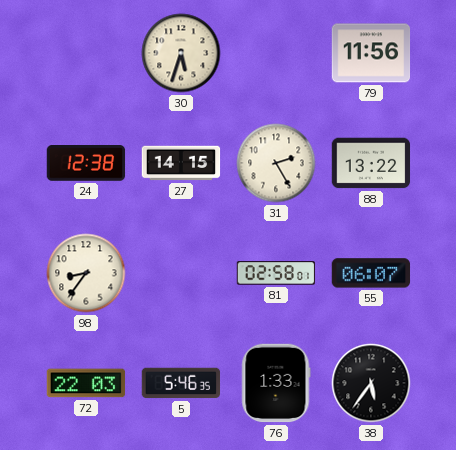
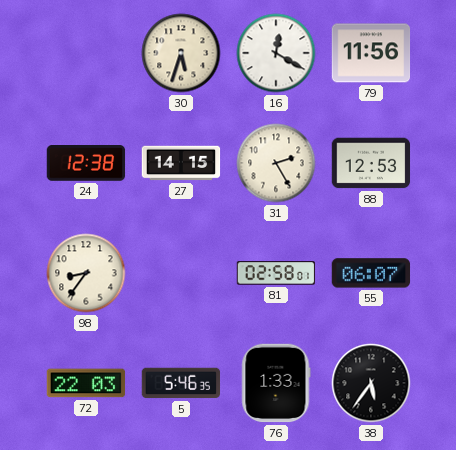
16: none -> 12:20
88: 13:22 -> 12:53
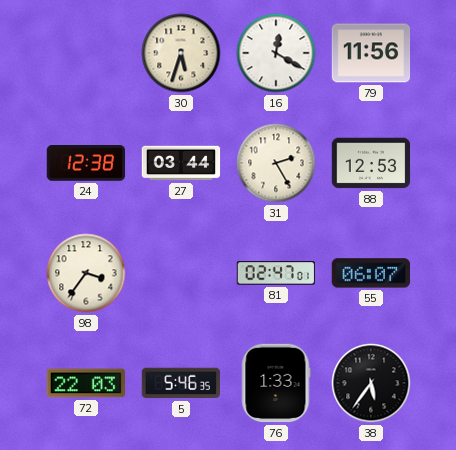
27: 14:15 -> 03:44
98: 8:36 -> 3:36
81: 02:58 -> 02:47
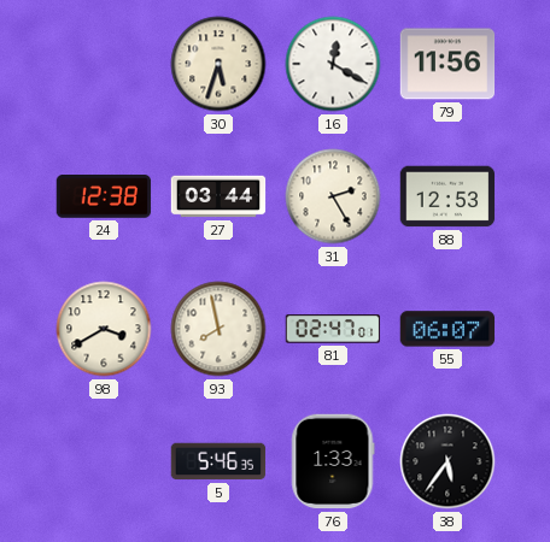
98: 3:36 -> 3:40
93: none -> 7:58
72: 22:03 -> none
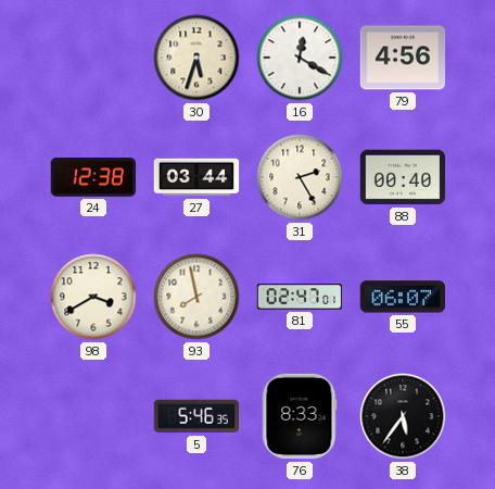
79: 11:56 -> 4:56
88: 12:53 -> 00:40
76: 1:33 -> 8:33
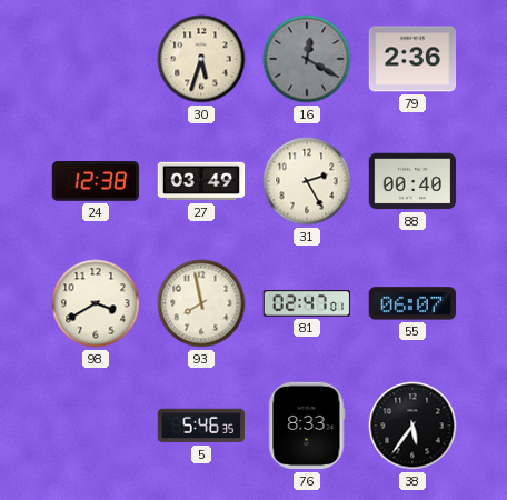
16 dial: white -> grey
79: 4:56 -> 2:36
27: 03:44 -> 03:49
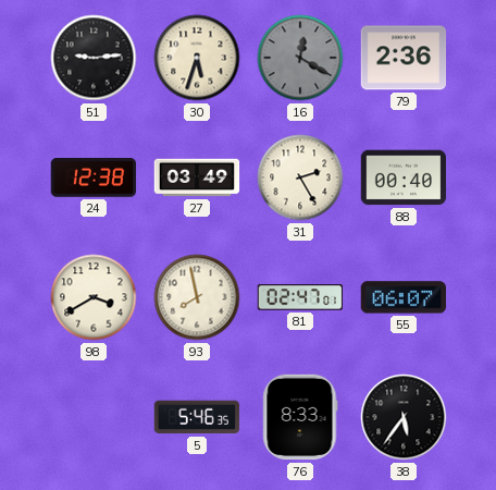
51: none -> 9:14
